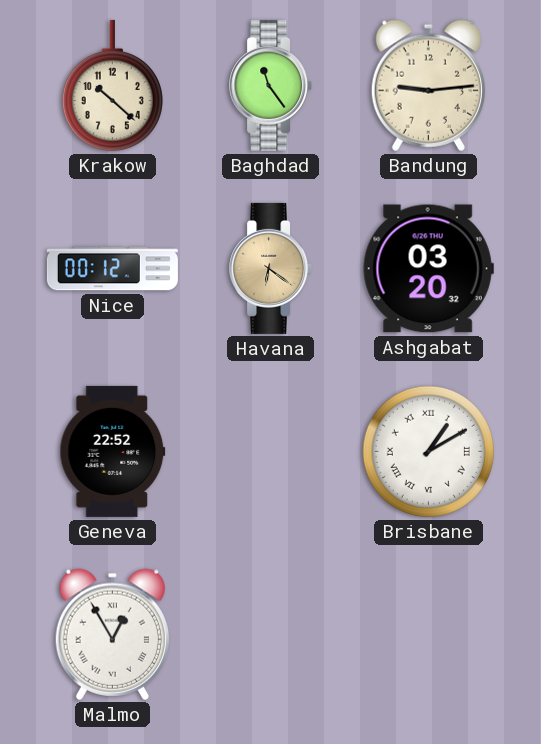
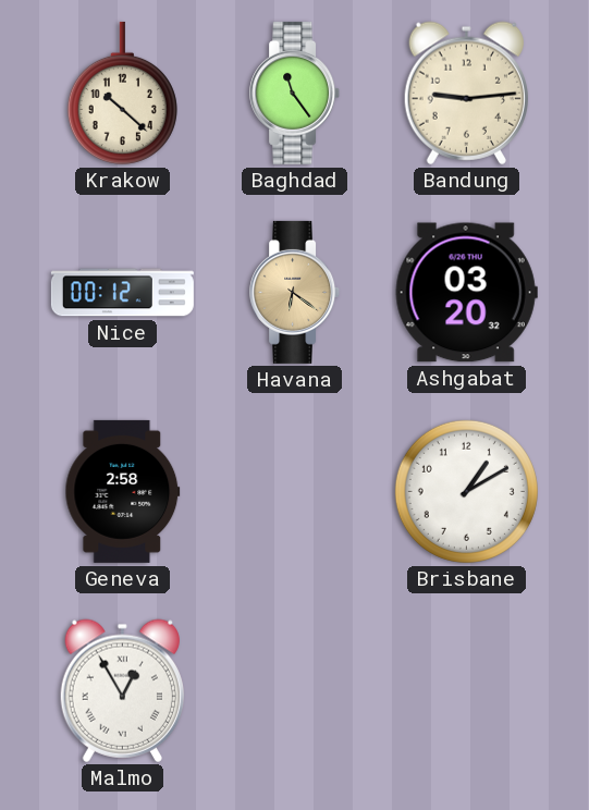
Geneva: 22:52 -> 2:58
Brisbane numerals: Roman -> Arabic
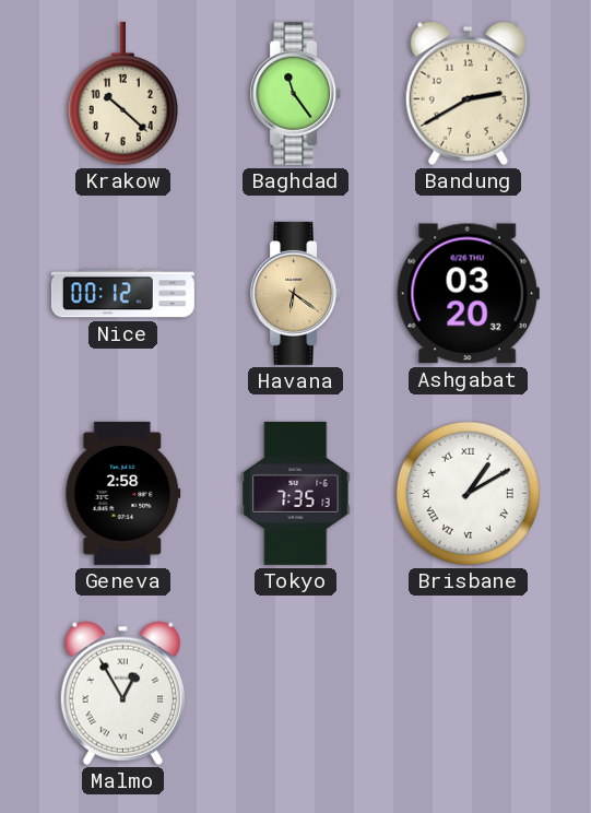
Bandung: 9:14 -> 2:40
Tokyo: none -> 7:35
Brisbane numerals: Arabic -> Roman
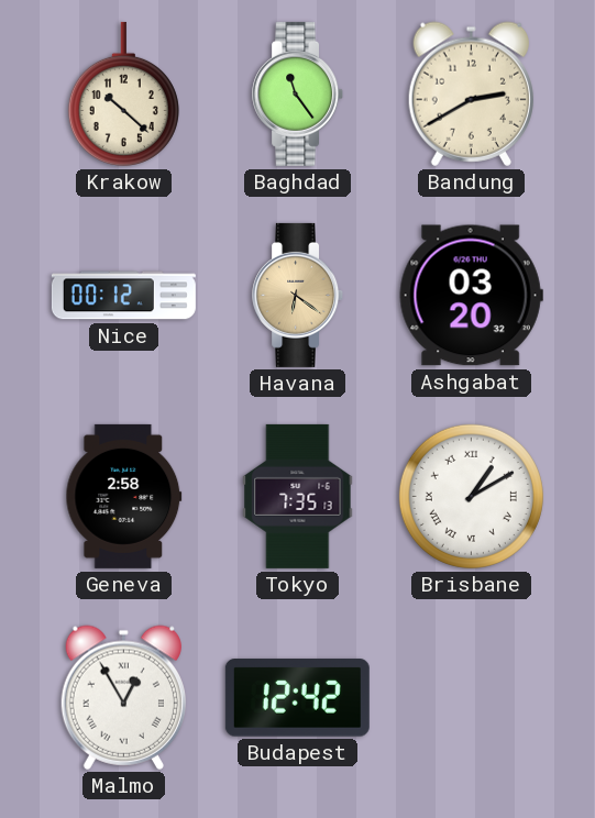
Budapest: none -> 12:42
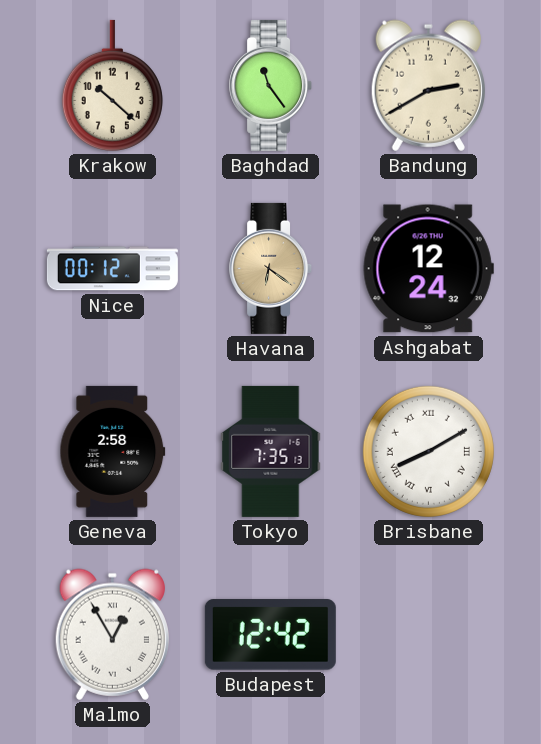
Ashgabat: 03:20 -> 12:24
Brisbane: 1:10 -> 8:10
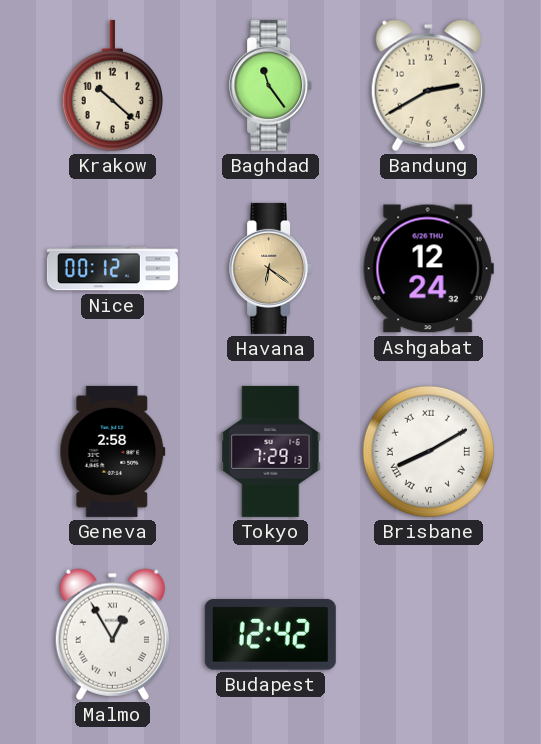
Tokyo: 7:35 -> 7:29
